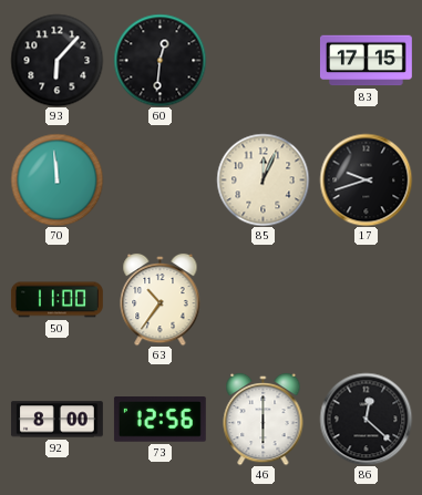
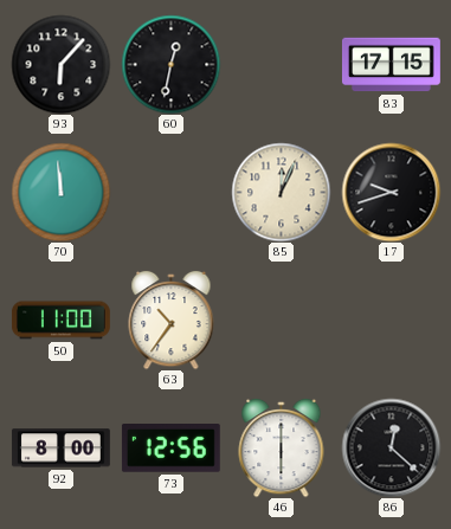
60: 12:31 -> 12:32
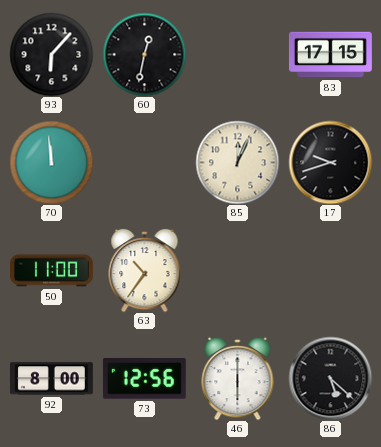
86: 12:22 -> 5:22
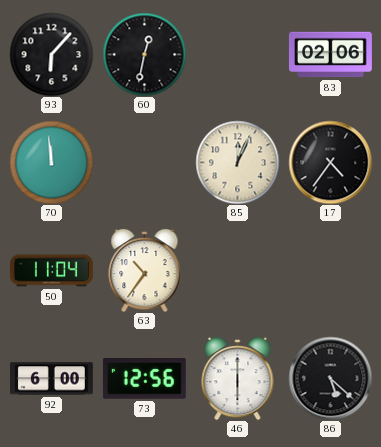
83: 17:15 -> 02:06
17: 9:42 -> 4:36
50: 11:00 -> 11:04
92: 8:00 -> 6:00
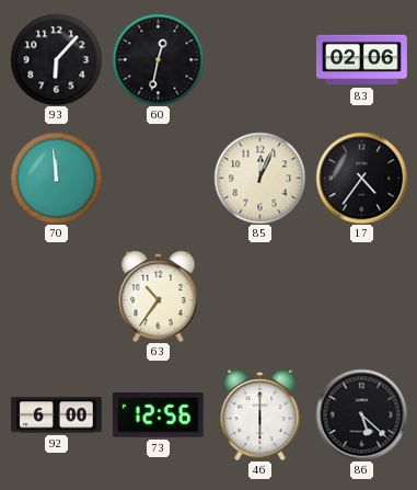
50: 11:04 -> none
